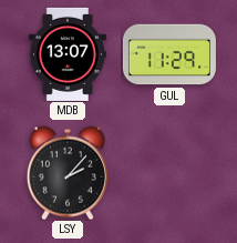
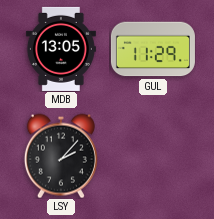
MDB: 13:07 -> 13:05
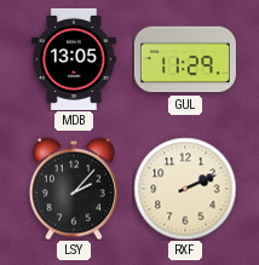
RXF: none -> 2:11
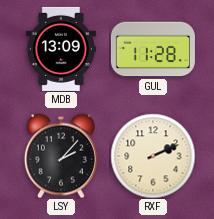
MDB: 13:05 -> 13:09
GUL: 11:29 -> 11:28
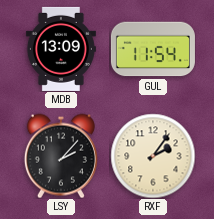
GUL: 11:28 -> 11:54
RXF: 2:11 -> 2:06
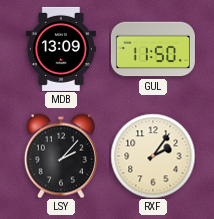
GUL: 11:54 -> 11:50
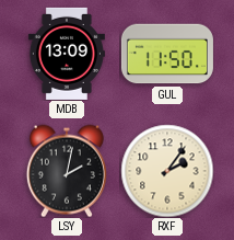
LSY: 2:07 -> 2:02
